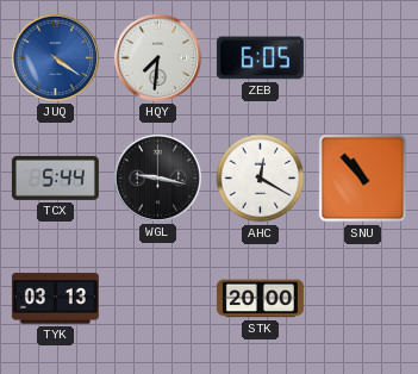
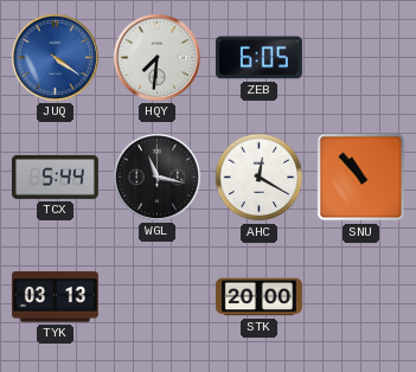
WGL: 9:17 -> 11:17
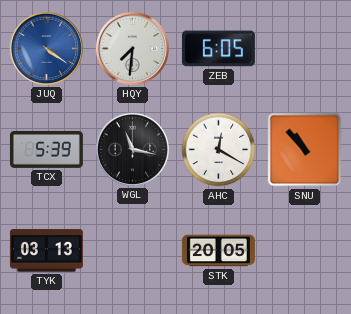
TCX: 5:44 -> 5:39
STK: 20:00 -> 20:05
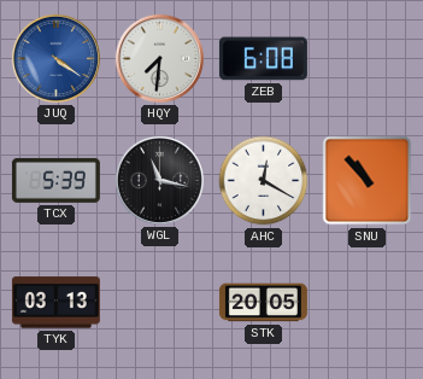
ZEB: 6:05 -> 6:08
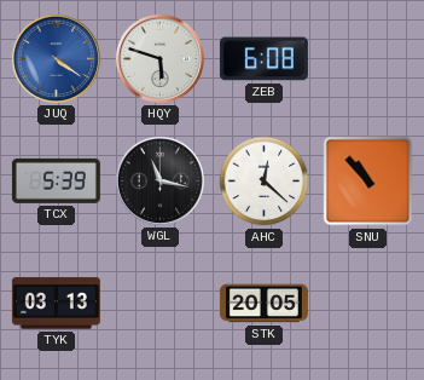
HQY: 7:31 -> 5:48
AHC: 12:20 -> 12:22
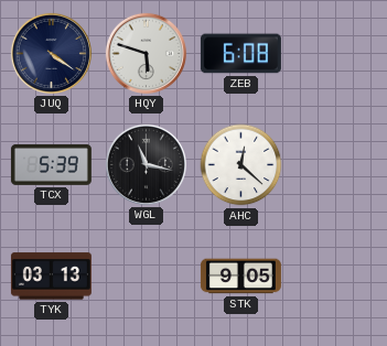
JUQ dial: blue -> navy
SNU: 10:53 -> none
STK: 20:05 -> 9:05
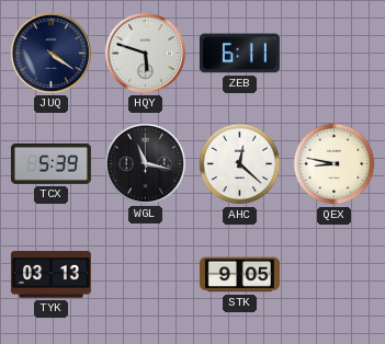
ZEB: 6:08 -> 6:11
QEX: none -> 8:47
